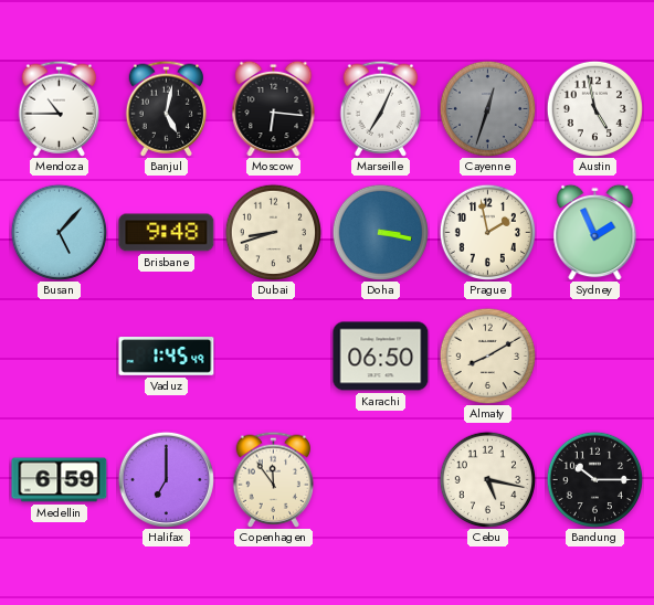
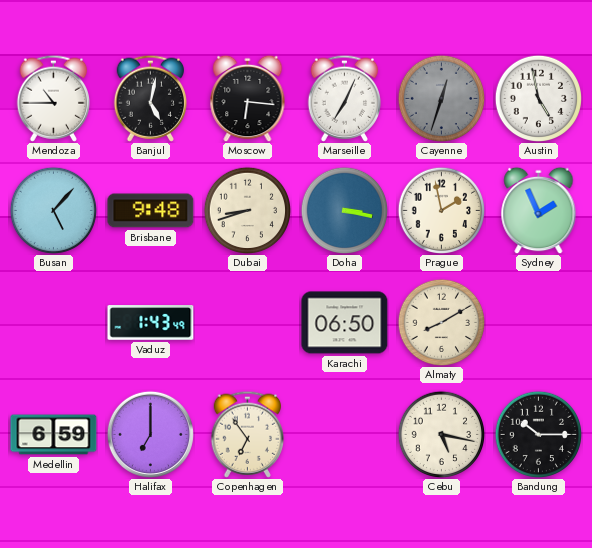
Vaduz: 1:45 -> 1:43
Copenhagen: 11:54 -> 6:54
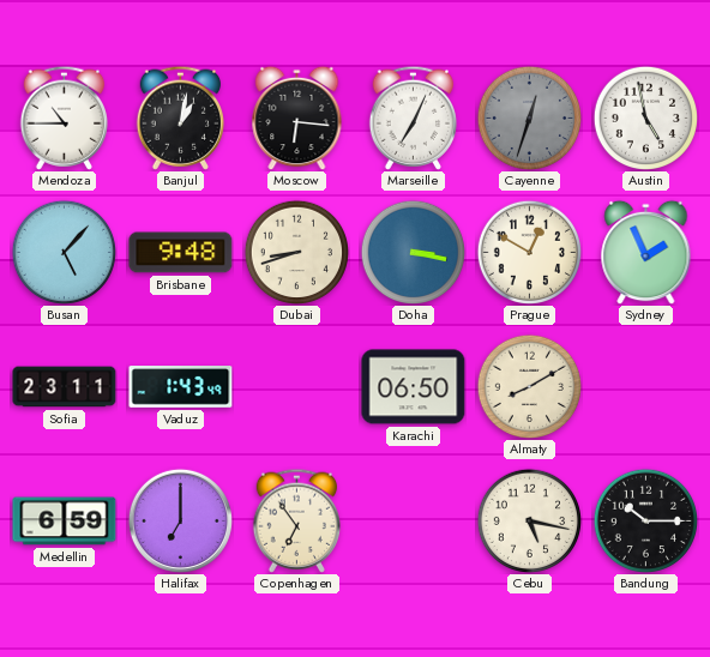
Banjul: 5:02 -> 1:02
Prague: 1:58 -> 12:50
Sofia: none -> 23:11
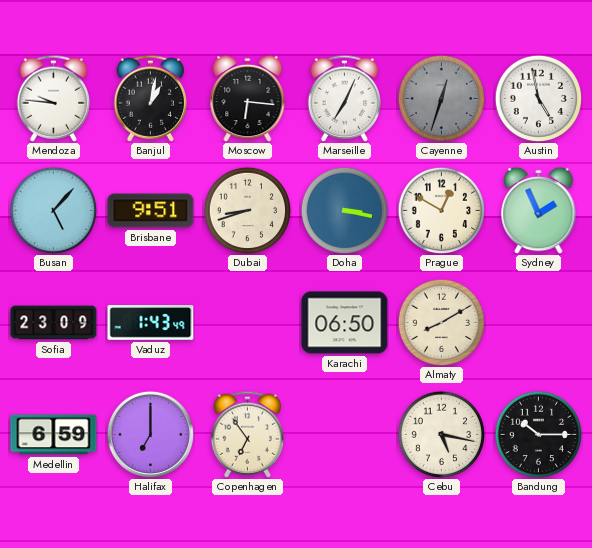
Mendoza: 10:45 -> 9:46
Brisbane: 9:48 -> 9:51
Sofia: 23:11 -> 23:09
